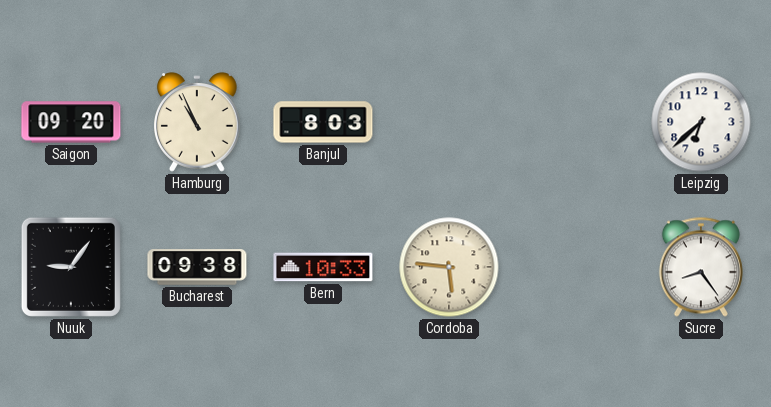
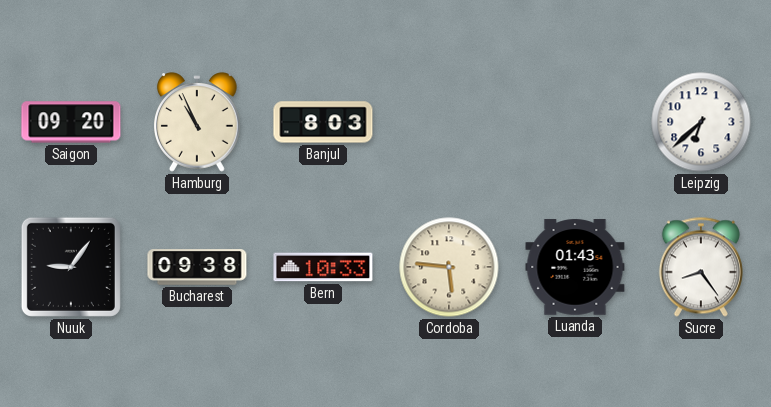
Luanda: none -> 01:43
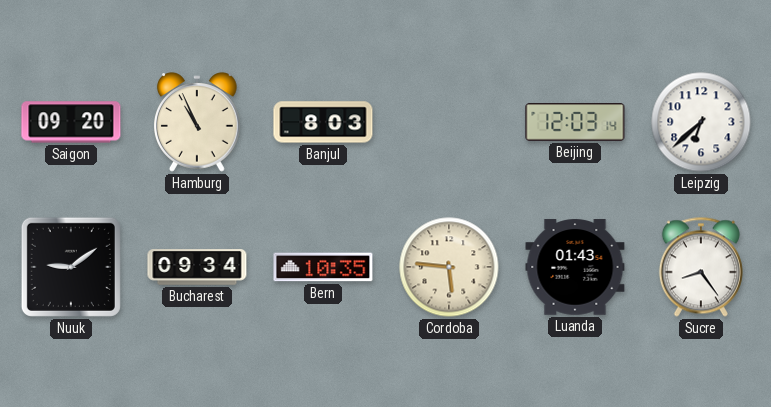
Beijing: none -> 12:03
Nuuk: 9:06 -> 9:09
Bucharest: 09:38 -> 09:34
Bern: 10:33 -> 10:35
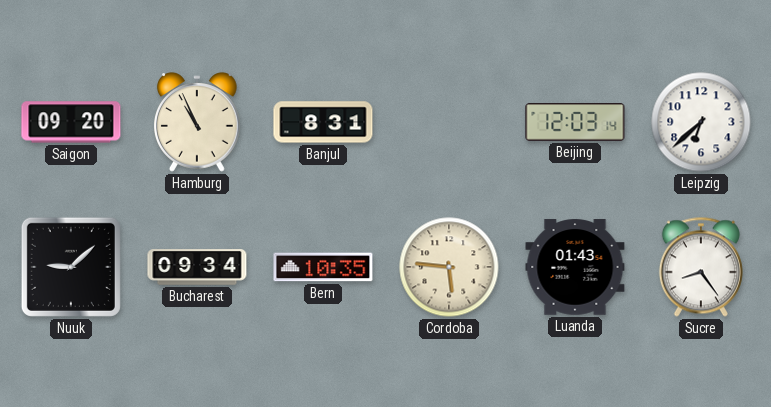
Banjul: 8:03 -> 8:31
Nuuk: 9:09 -> 9:08
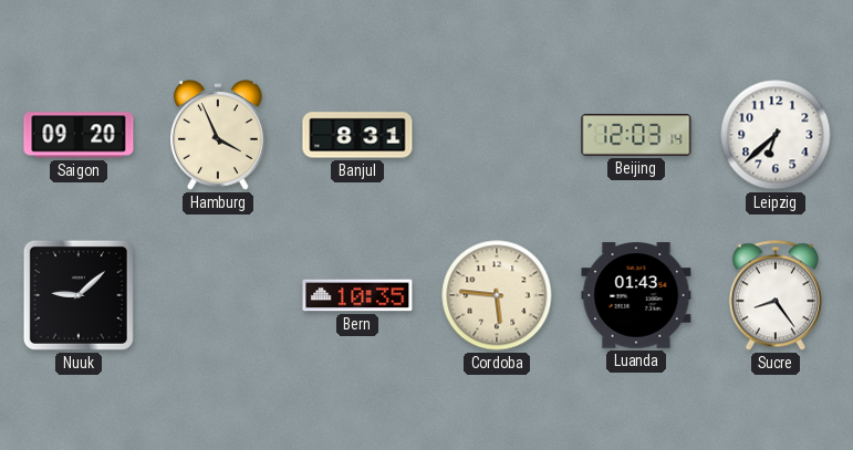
Hamburg: 10:56 -> 3:56
Bucharest: 09:34 -> none
